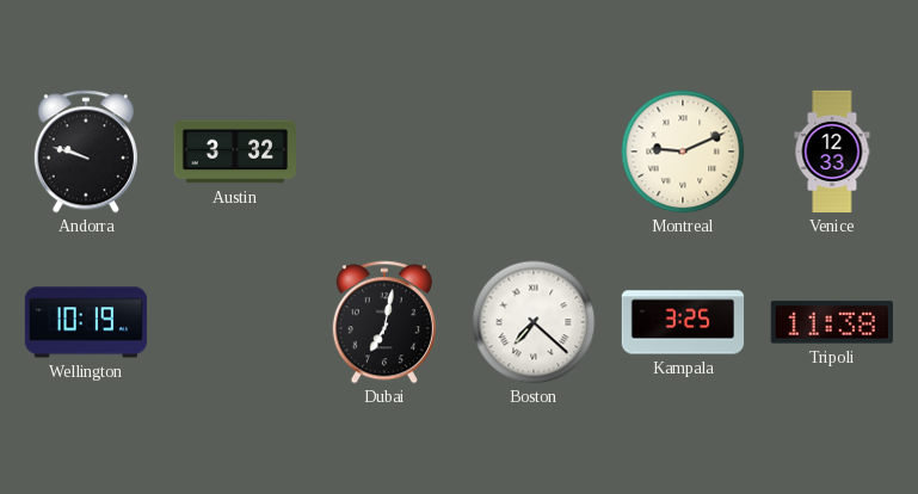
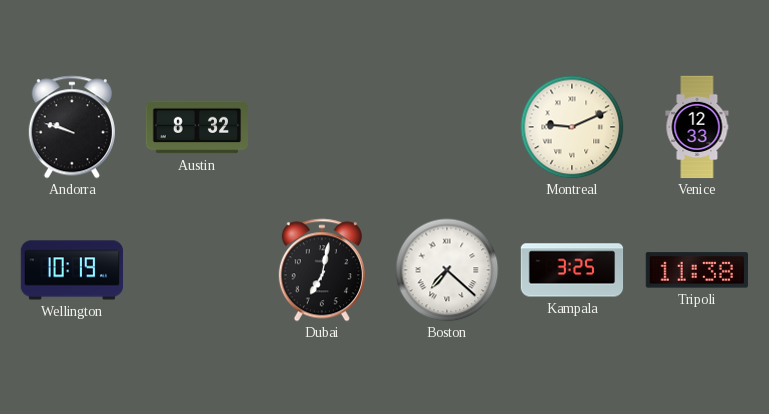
Austin: 3:32 -> 8:32
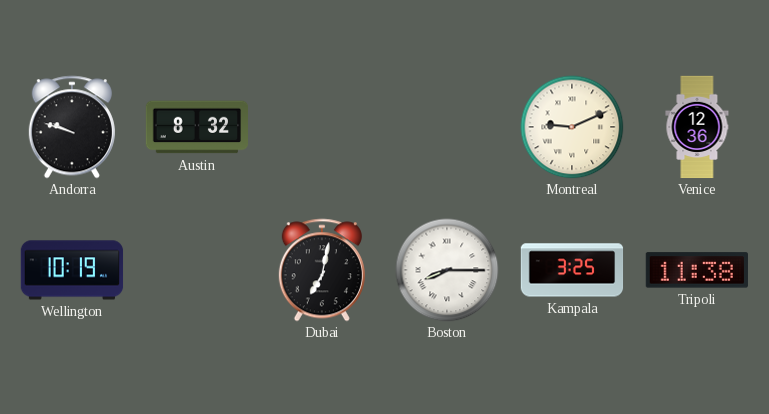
Venice: 12:33 -> 12:36
Boston: 7:22 -> 8:15
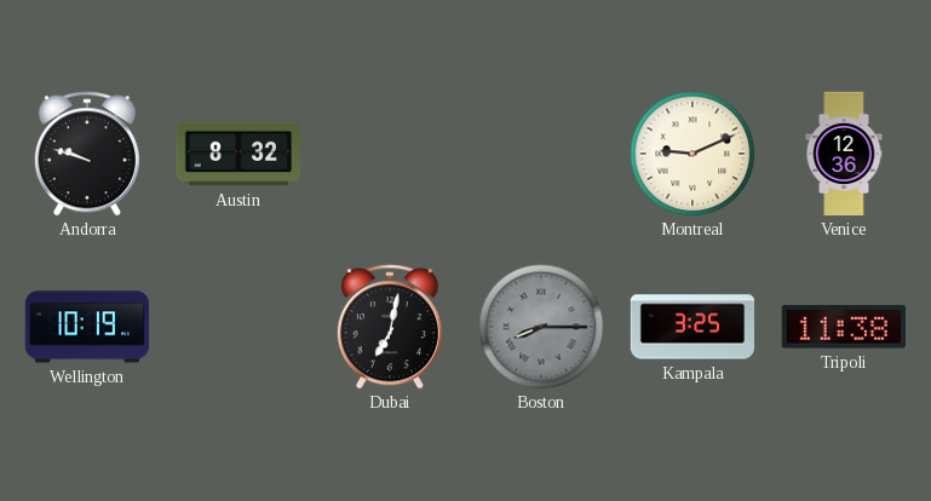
Boston dial: white -> grey
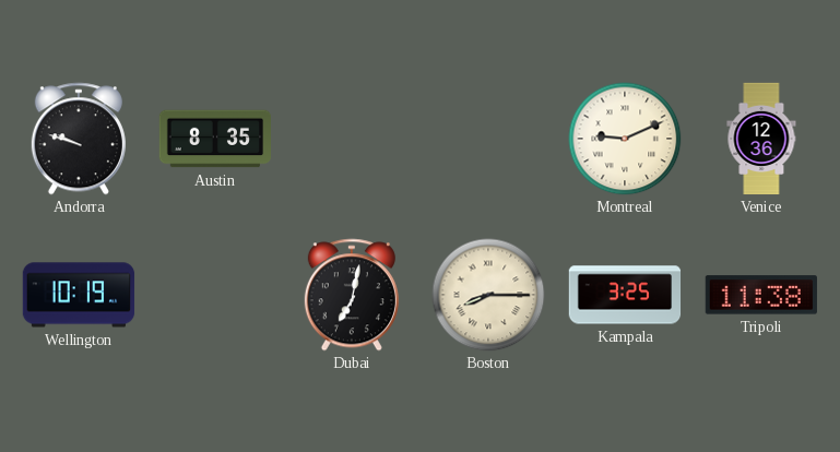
Austin: 8:32 -> 8:35
Boston dial: grey -> cream
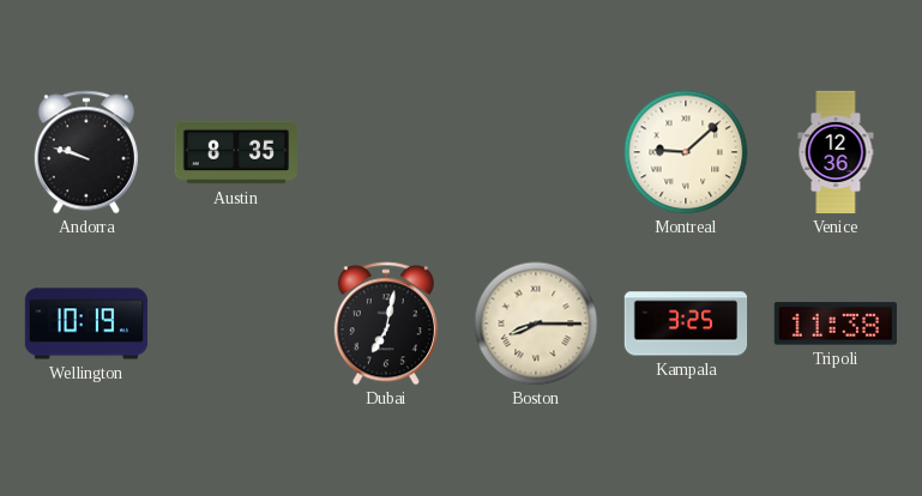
Montreal: 9:11 -> 9:08
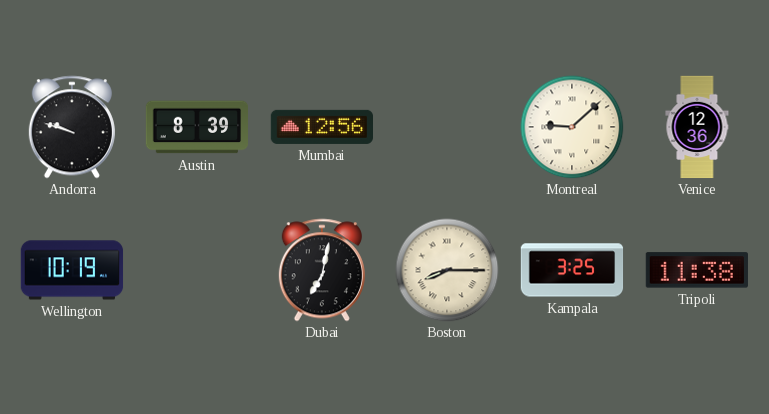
Austin: 8:35 -> 8:39
Mumbai: none -> 12:56
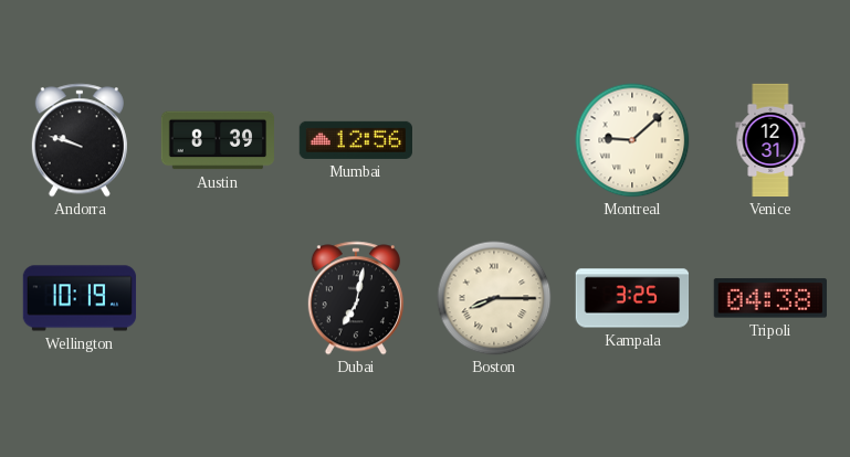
Venice: 12:36 -> 12:31
Tripoli: 11:38 -> 04:38
